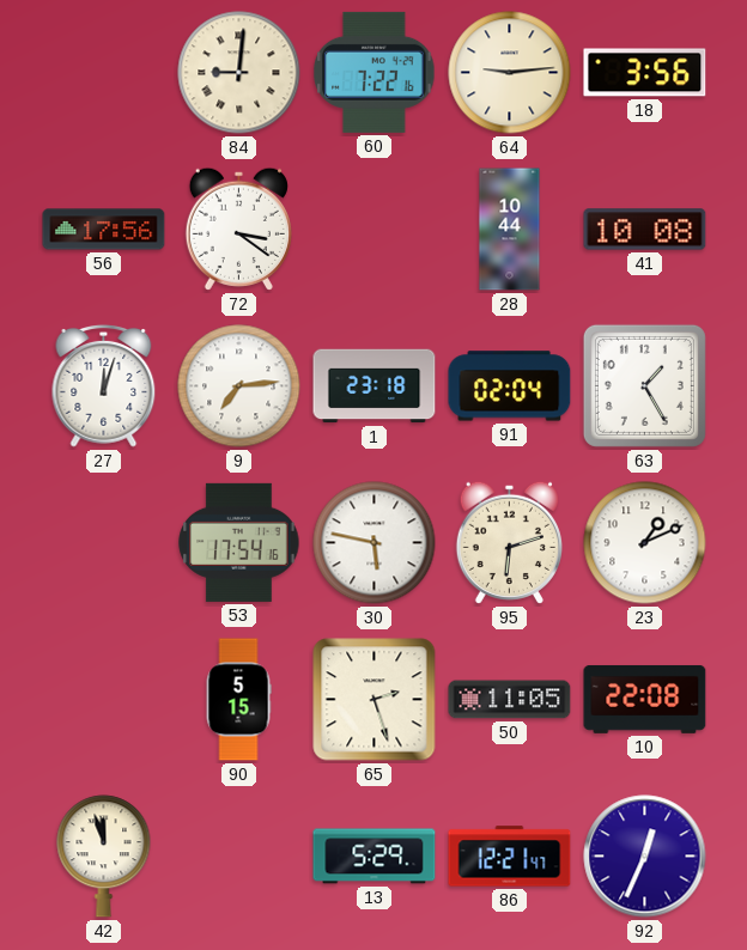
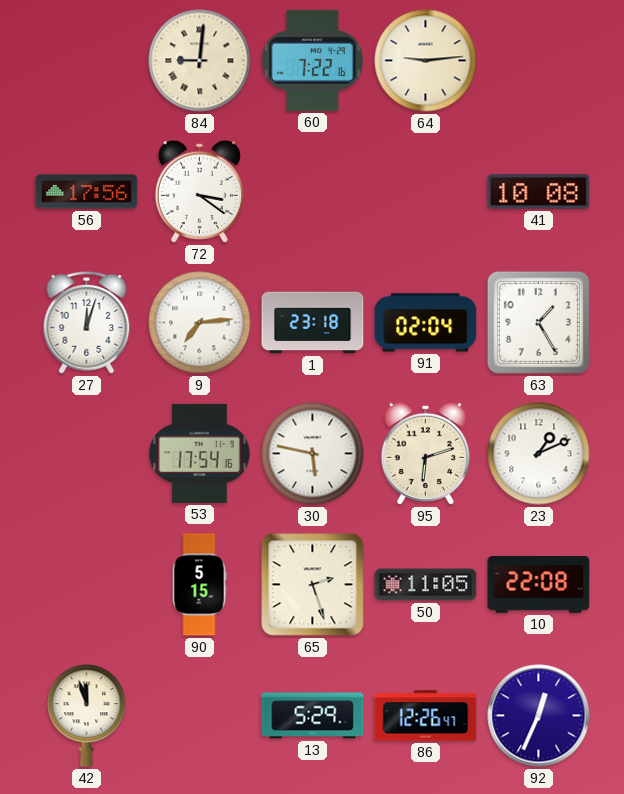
18: 3:56 -> none
28: 10:44 -> none
86: 12:21 -> 12:26
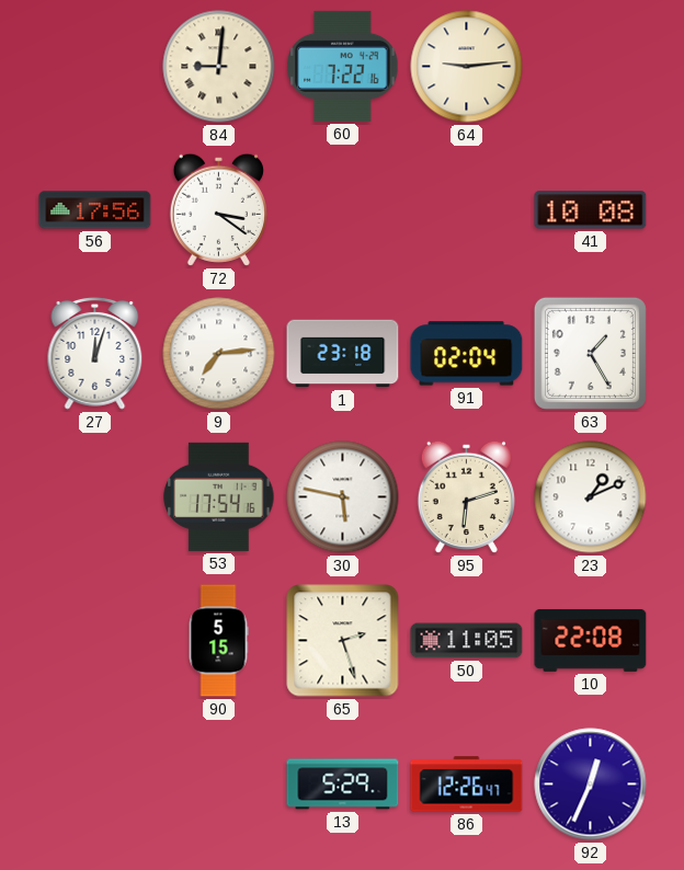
42: 11:57 -> none
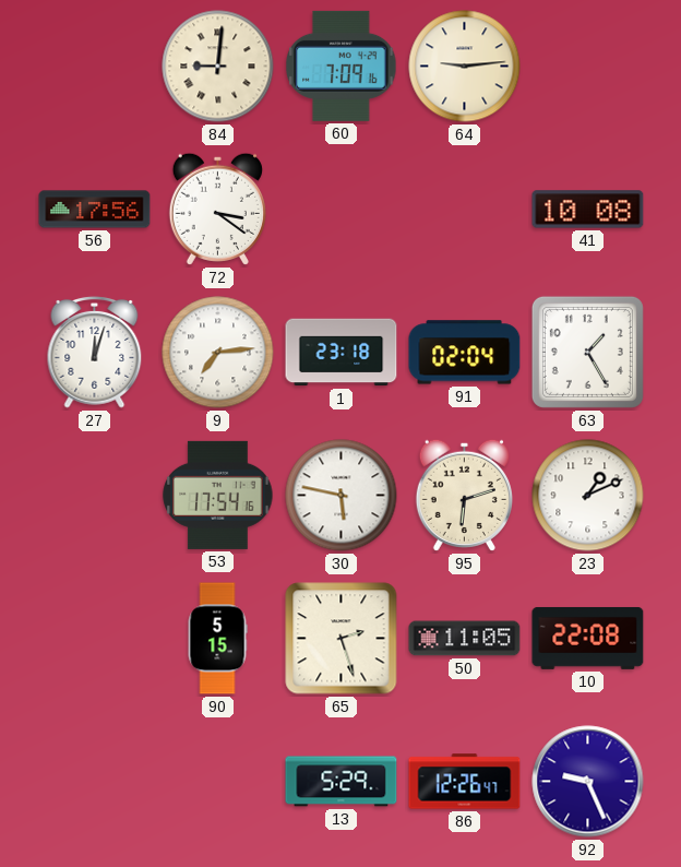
60: 7:22 -> 7:09
92: 12:34 -> 9:26
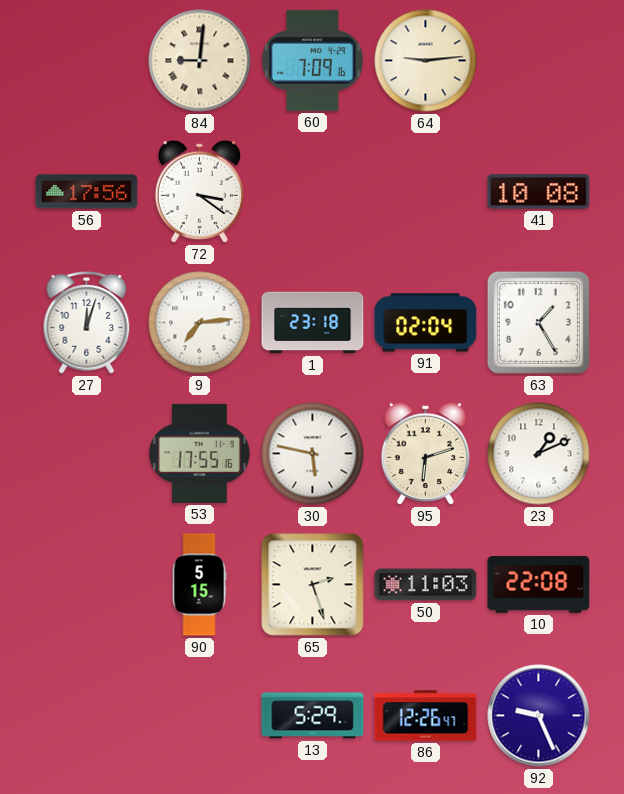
53: 17:54 -> 17:55
50: 11:05 -> 11:03
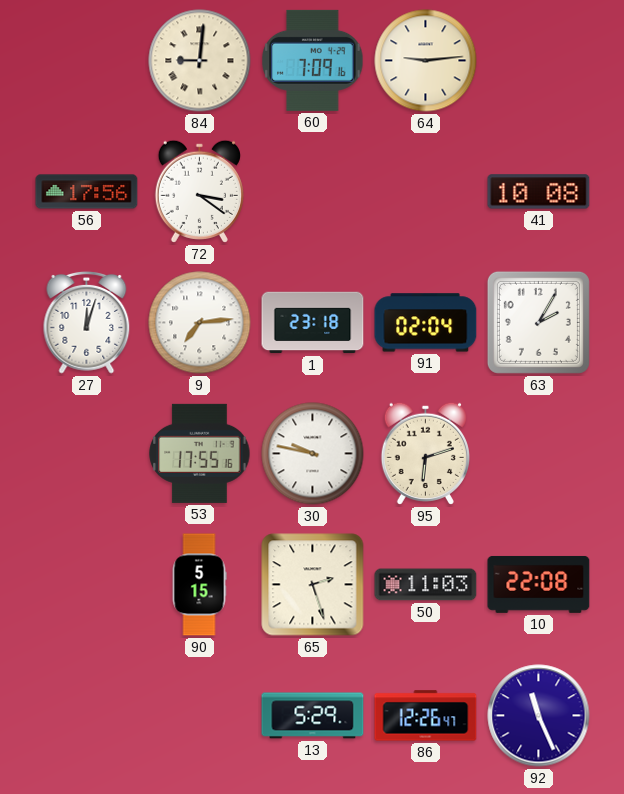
63: 1:25 -> 2:05
30: 5:47 -> 9:47
23: 1:11 -> none
92: 9:26 -> 11:26
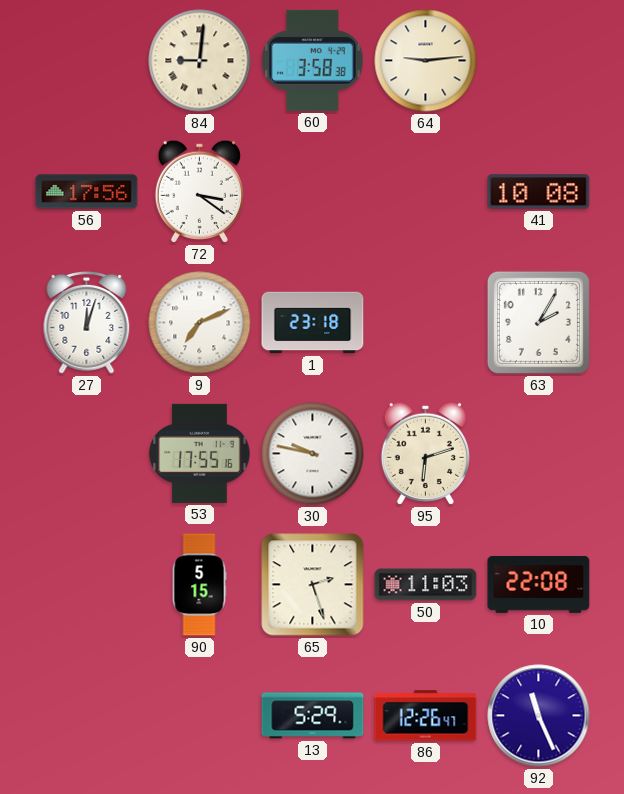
60: 7:09 -> 3:58
9: 7:14 -> 7:11
91: 02:04 -> none
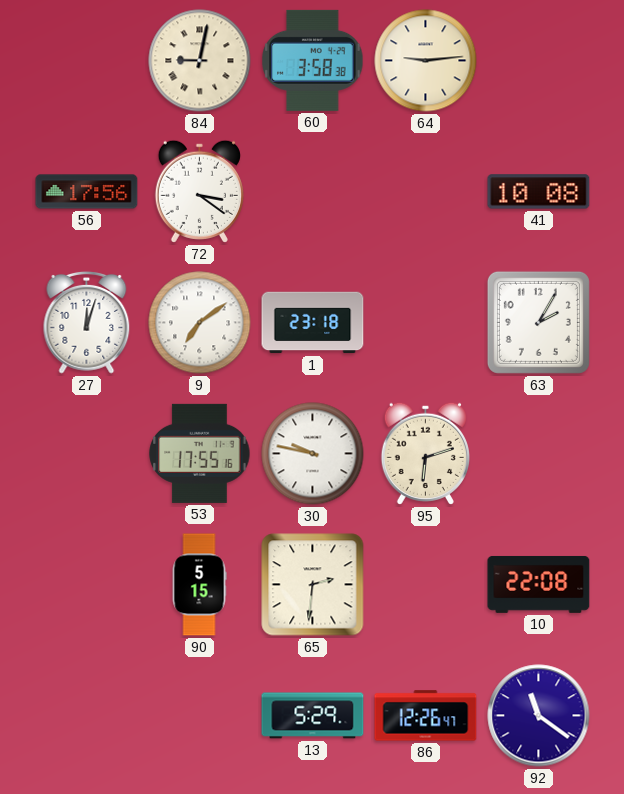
84: 9:01 -> 9:02
9: 7:11 -> 7:09
65: 2:27 -> 2:31
50: 11:03 -> none
92: 11:26 -> 11:21
